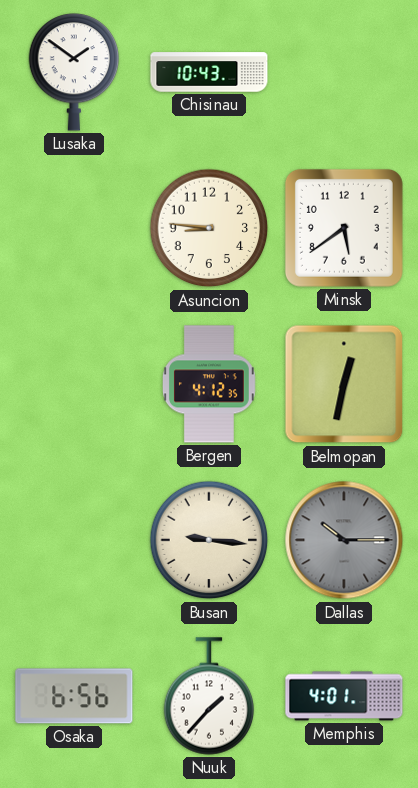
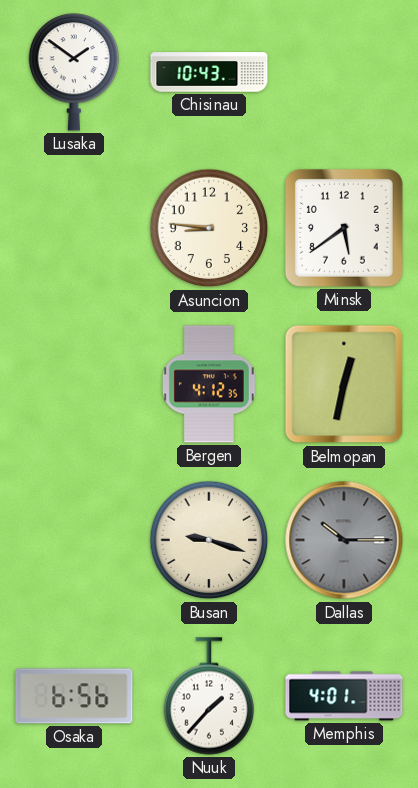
Busan: 9:16 -> 9:18
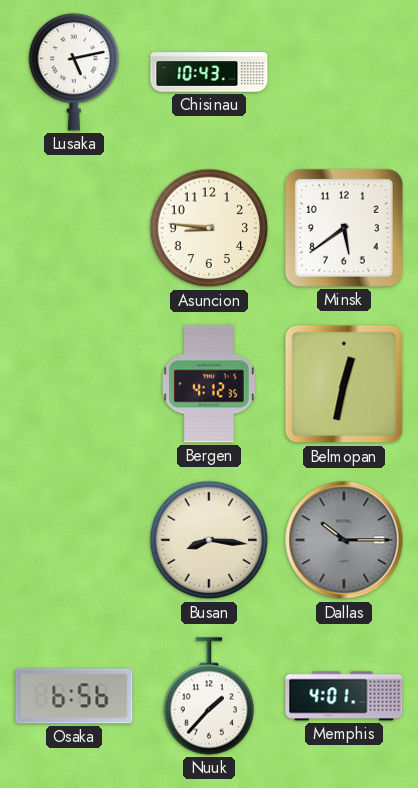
Lusaka: 1:51 -> 5:13
Busan: 9:18 -> 8:16
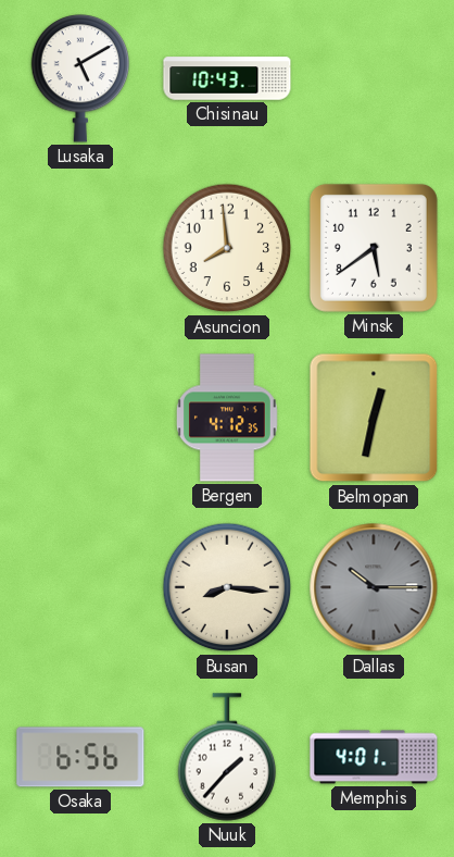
Lusaka: 5:13 -> 5:10
Asuncion: 8:46 -> 7:59
